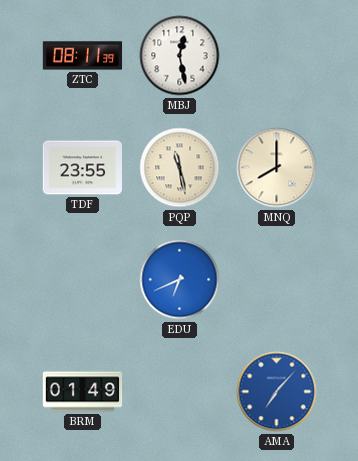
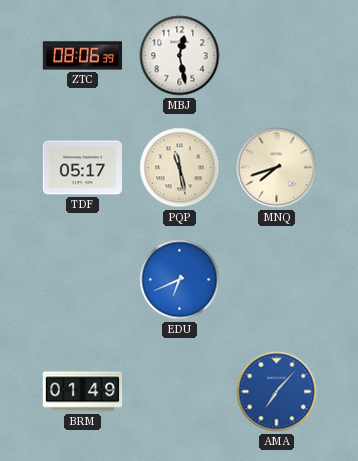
ZTC: 08:11 -> 08:06
TDF: 23:55 -> 05:17
MNQ: 8:00 -> 7:42
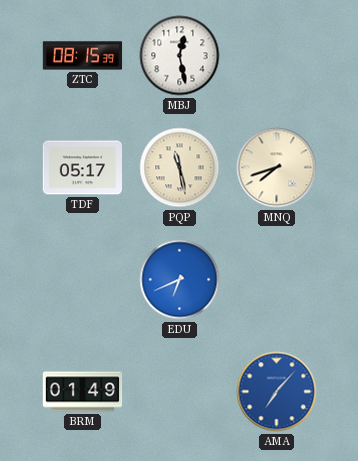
ZTC: 08:06 -> 08:15
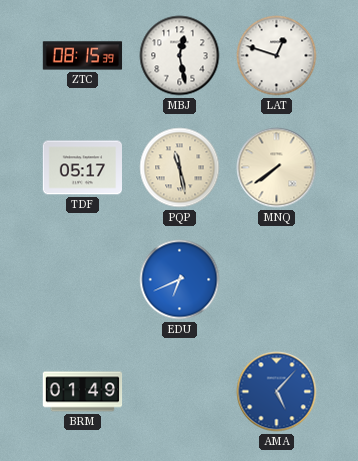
LAT: none -> 12:48
MNQ: 7:42 -> 7:39
AMA: 7:07 -> 5:07
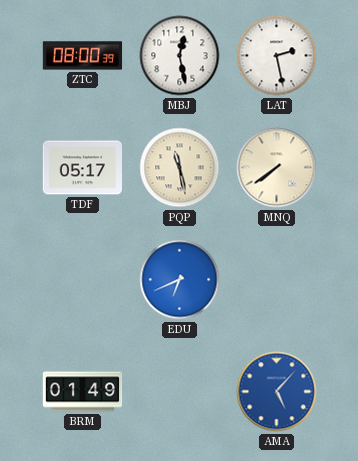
ZTC: 08:15 -> 08:00
LAT: 12:48 -> 2:28
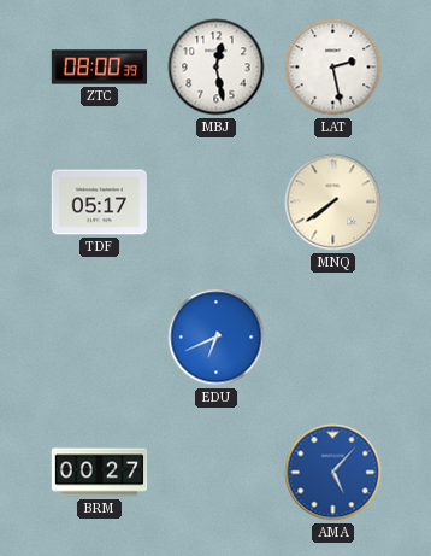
PQP: 11:28 -> none
BRM: 01:49 -> 00:27
